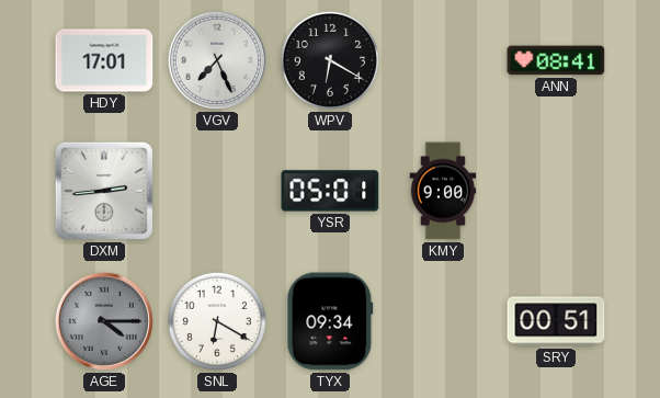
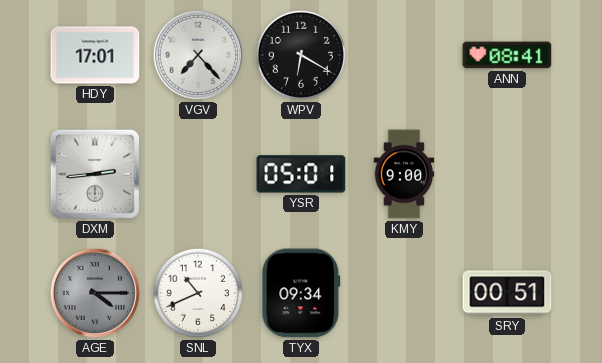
VGV: 7:26 -> 7:23
SNL: 6:20 -> 10:41
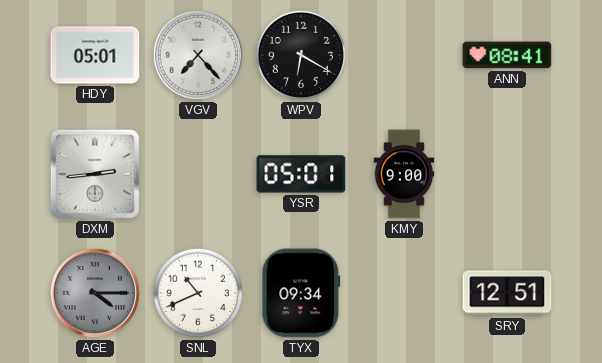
HDY: 17:01 -> 05:01
SRY: 00:51 -> 12:51
